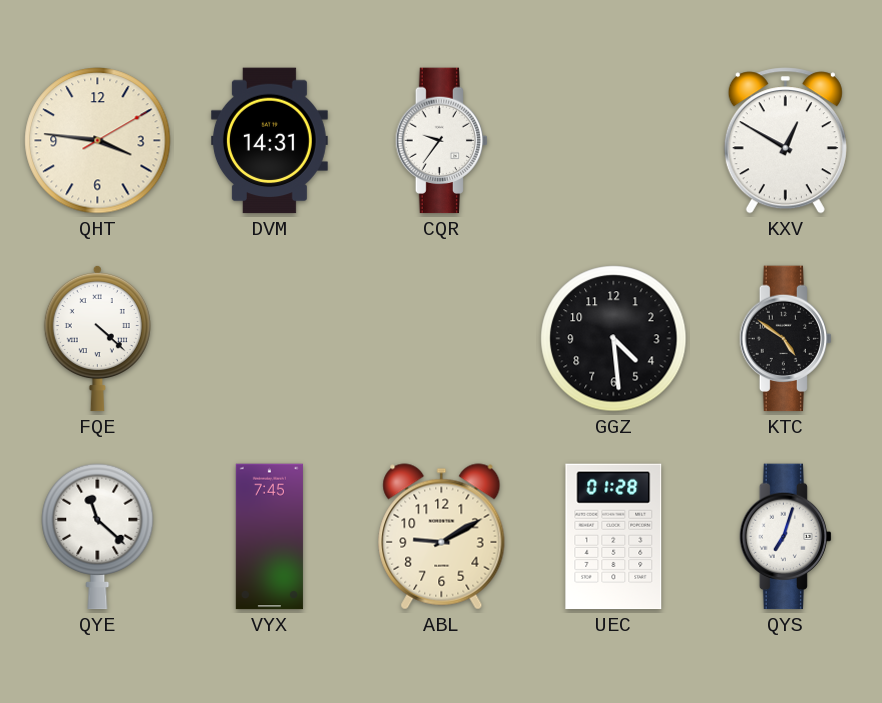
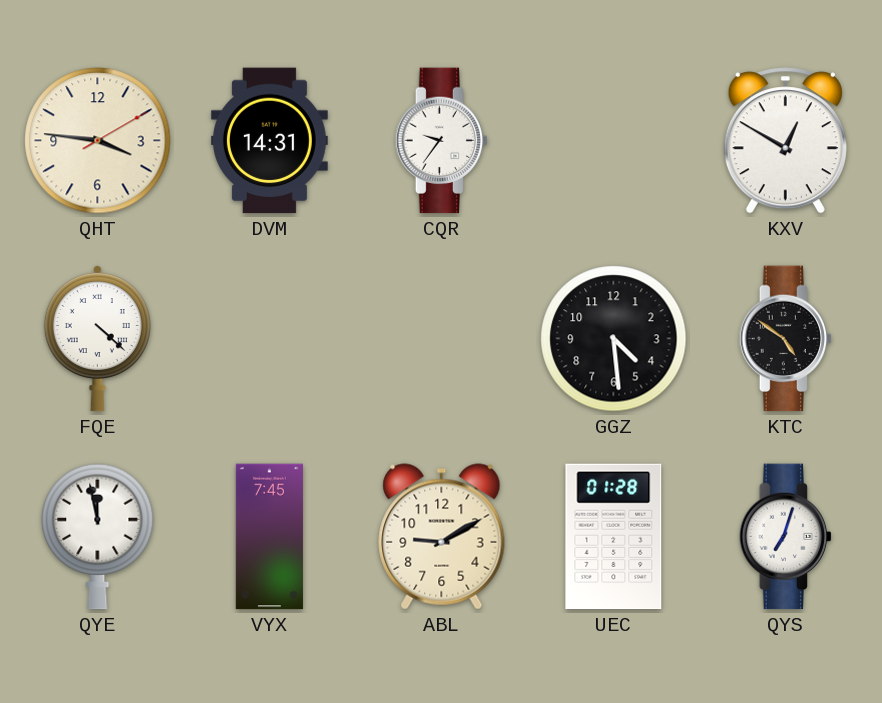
QYE: 11:22 -> 11:58
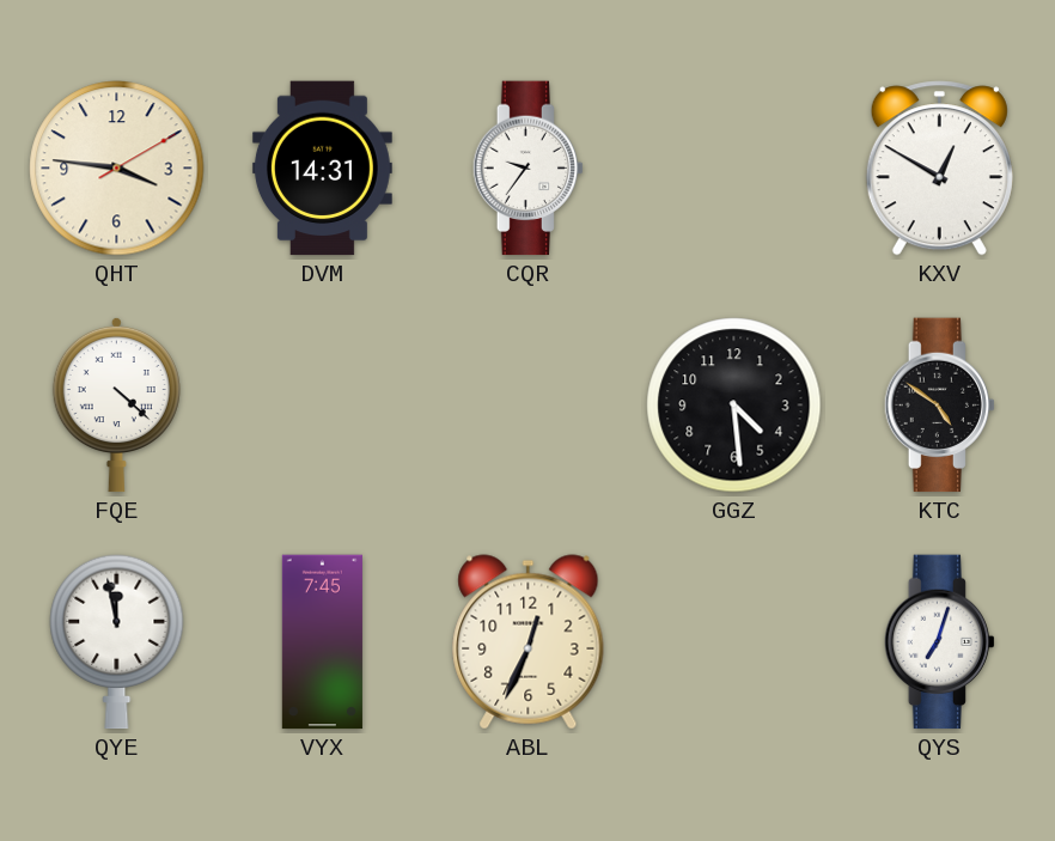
ABL: 9:10 -> 12:34
UEC: 01:28 -> none
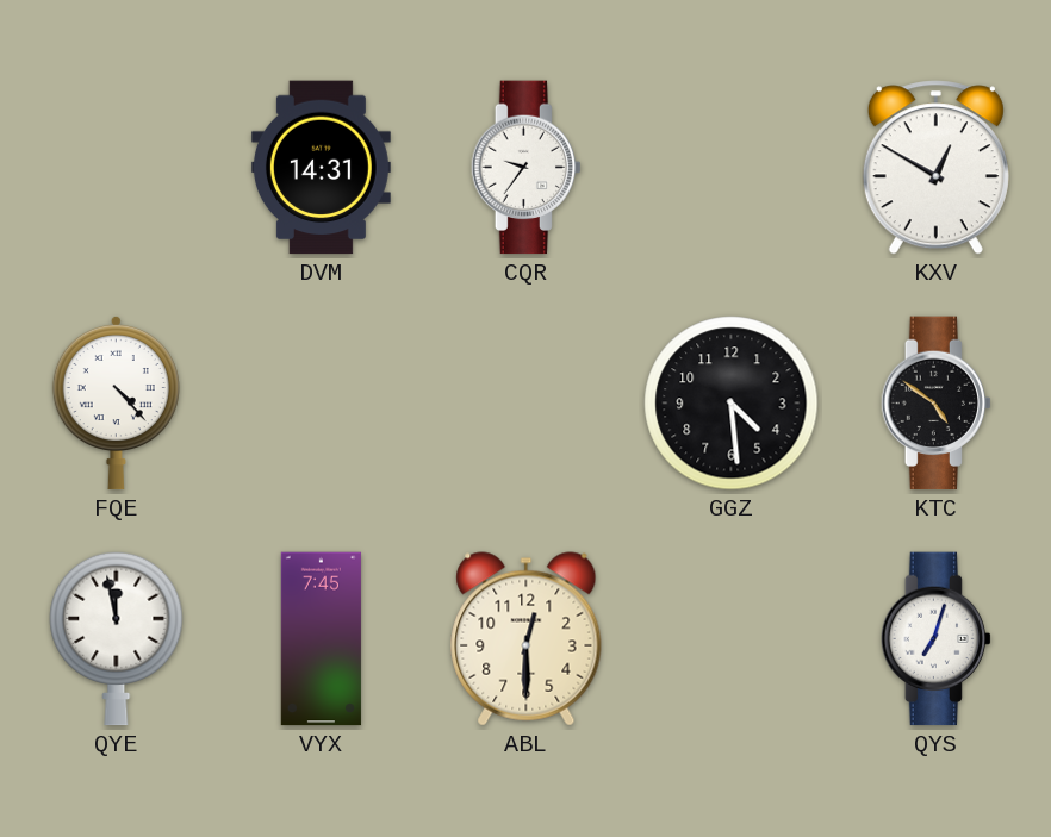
QHT: 3:46 -> none
FQE: 4:22 -> 4:23
ABL: 12:34 -> 12:30
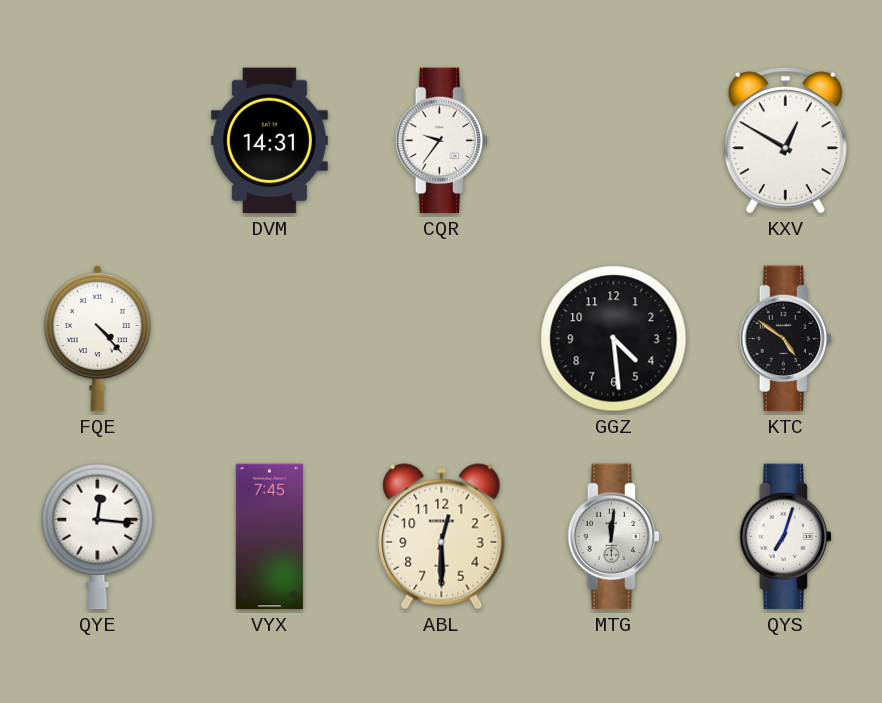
QYE: 11:58 -> 12:16
MTG: none -> 12:01
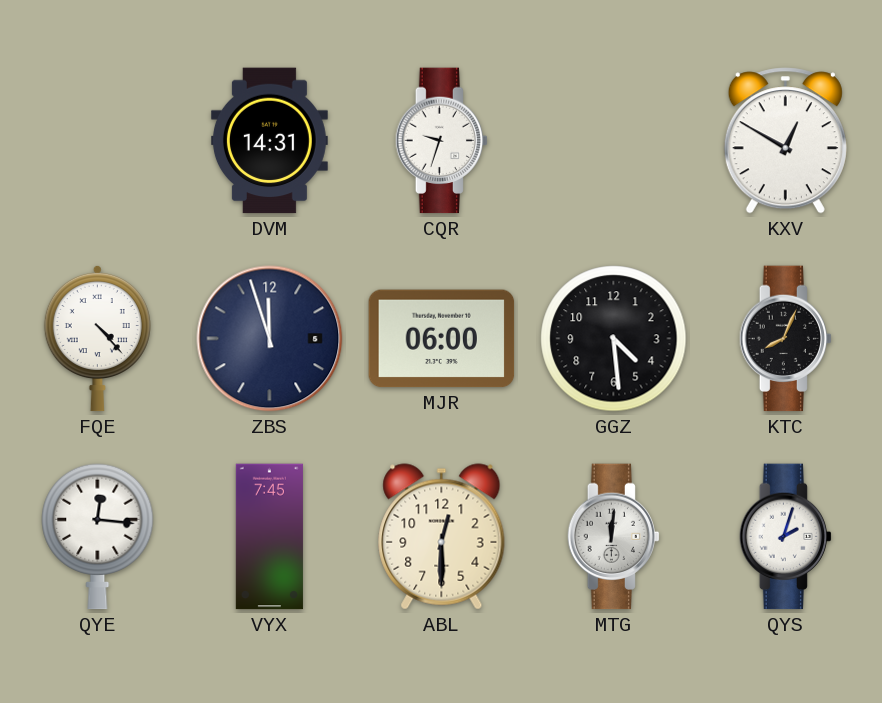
CQR: 9:36 -> 9:33
ZBS: none -> 11:57
MJR: none -> 06:00
KTC: 4:51 -> 8:04
QYS: 7:03 -> 2:03
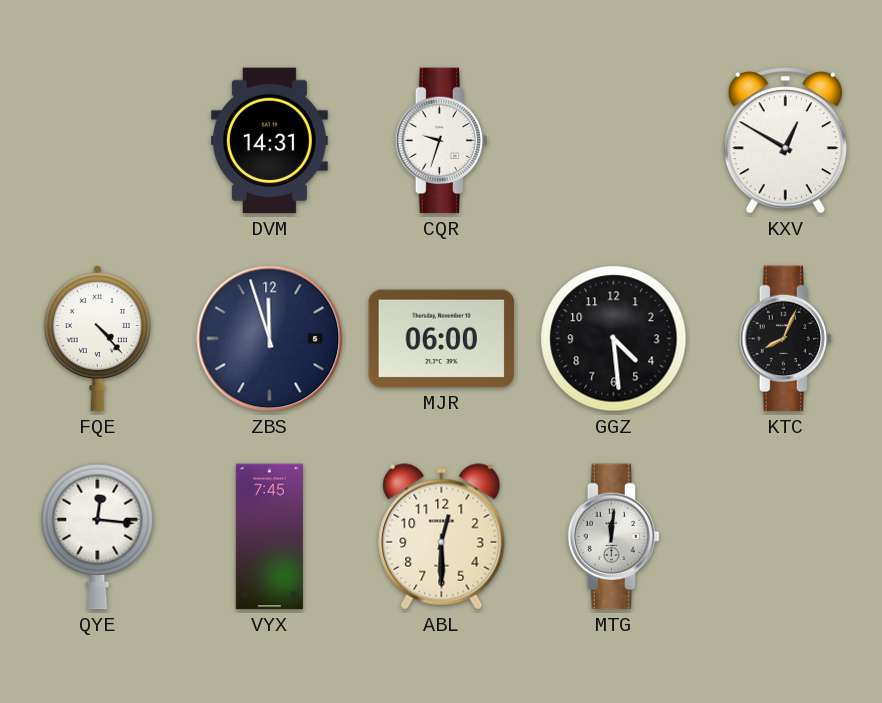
QYS: 2:03 -> none
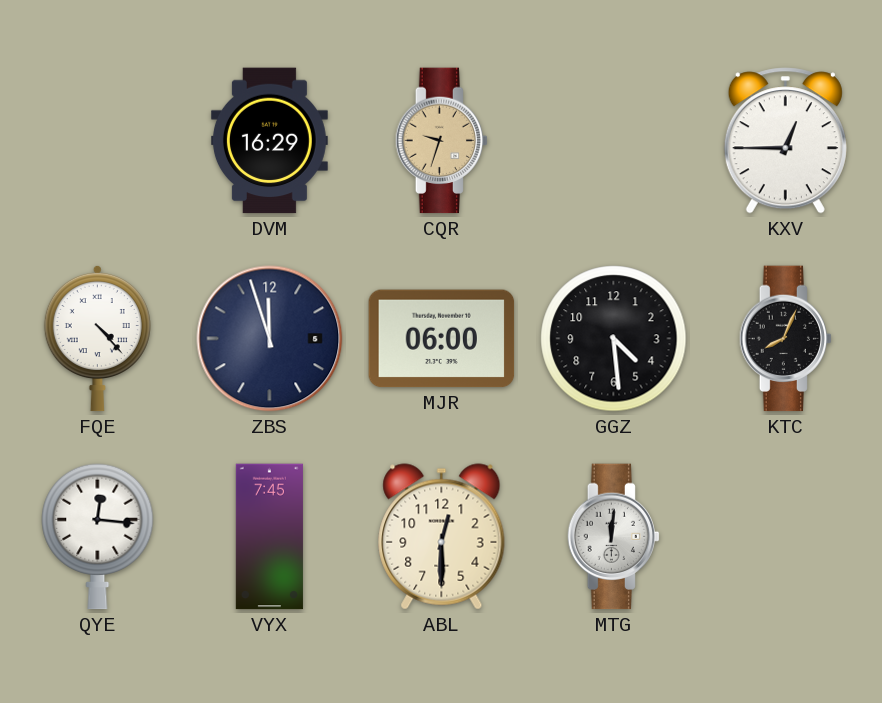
DVM: 14:31 -> 16:29
CQR dial: white -> champagne
KXV: 12:50 -> 12:45
